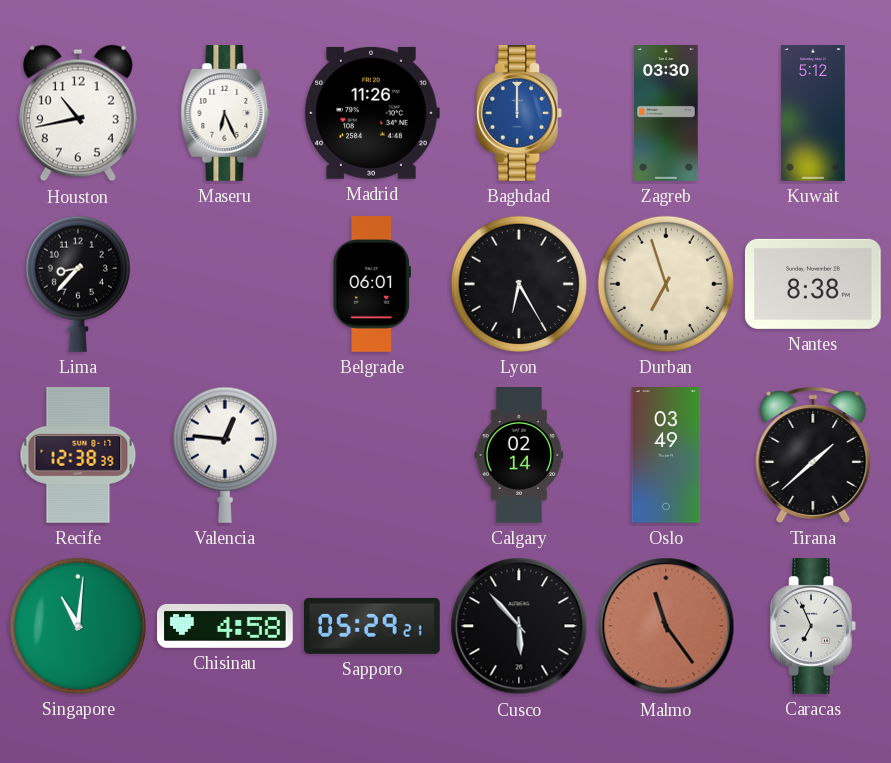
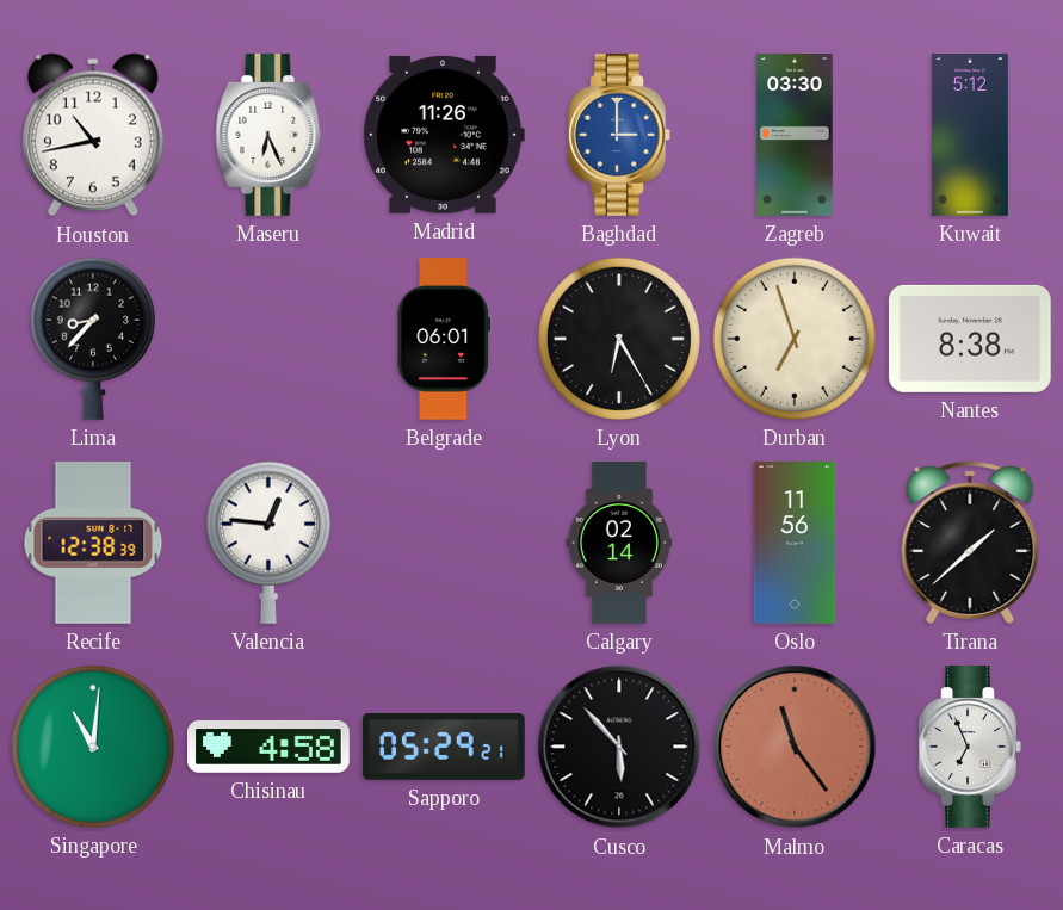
Baghdad: 12:00 -> 3:00
Oslo: 03:49 -> 11:56
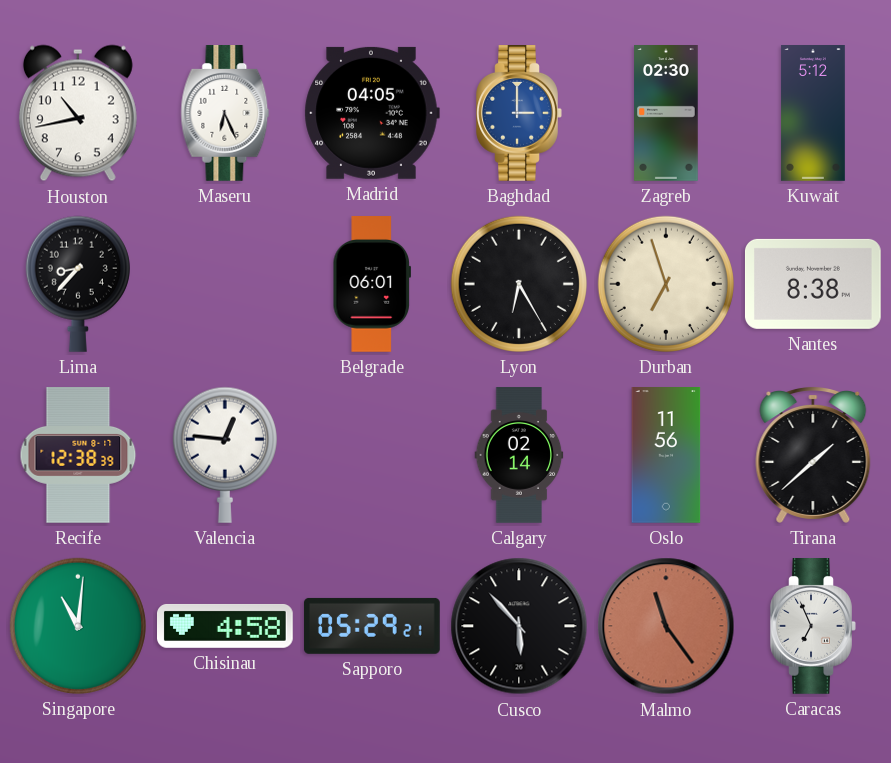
Madrid: 11:26 -> 04:05
Zagreb: 03:30 -> 02:30
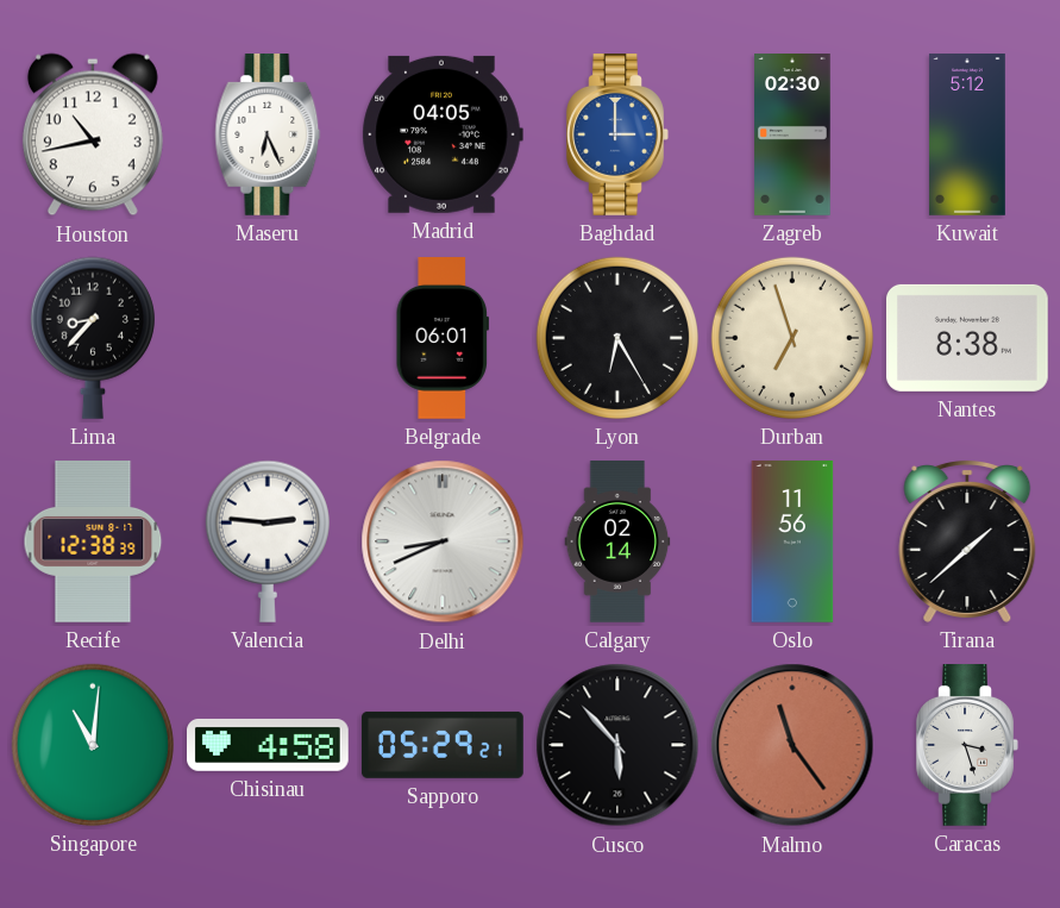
Valencia: 12:46 -> 2:46
Delhi: none -> 8:41
Caracas: 6:56 -> 3:27
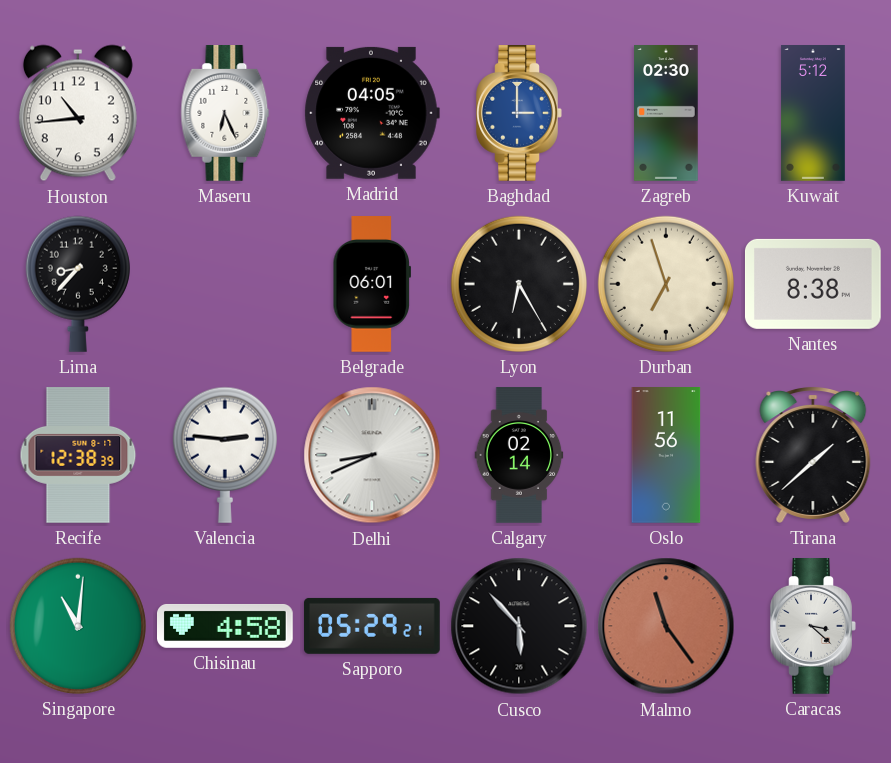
Houston: 10:43 -> 10:44
Caracas: 3:27 -> 3:22
